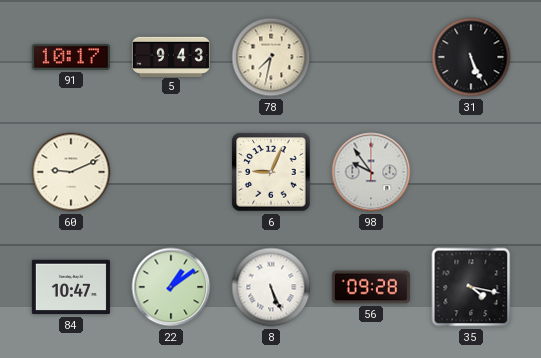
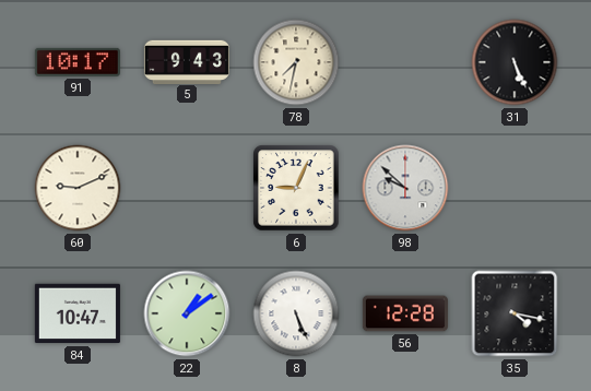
98: 9:54 -> 9:52
56: 09:28 -> 12:28
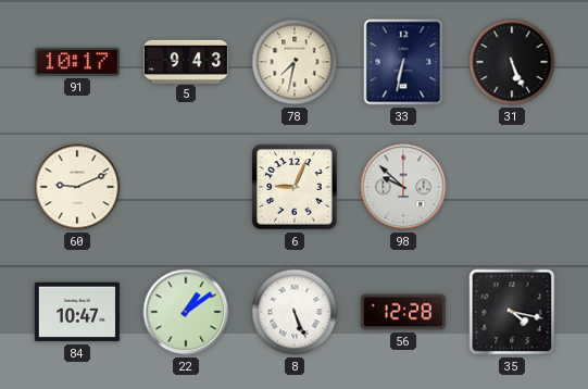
33: none -> 6:32
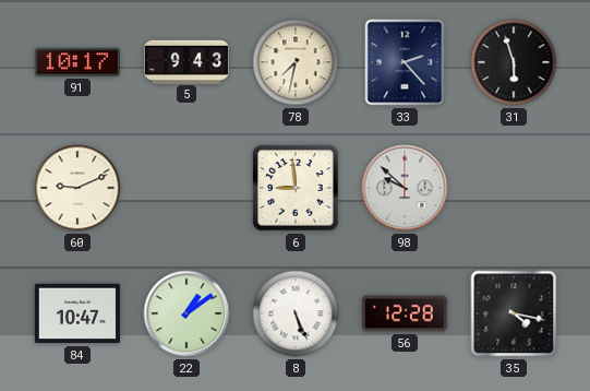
33: 6:32 -> 2:23
31: 5:26 -> 5:57
6: 9:04 -> 8:59
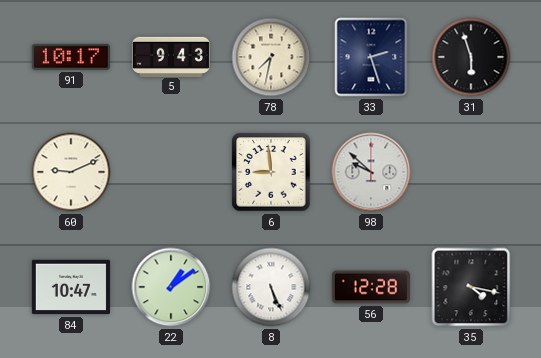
33: 2:23 -> 2:27
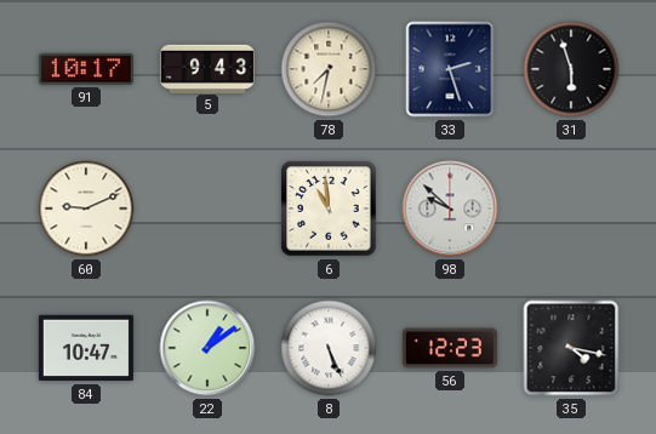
6: 8:59 -> 10:59
56: 12:28 -> 12:23
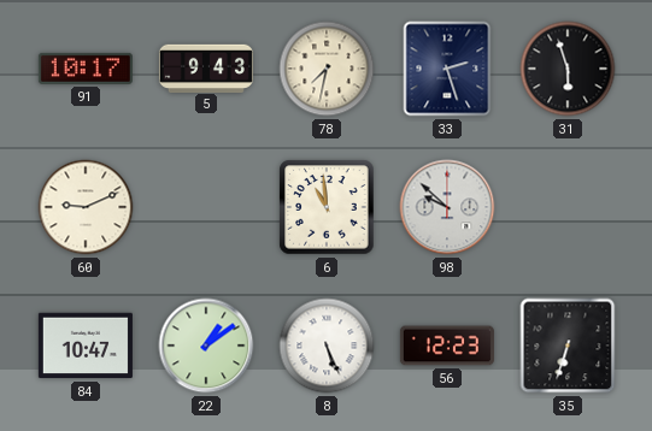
35: 4:17 -> 6:33
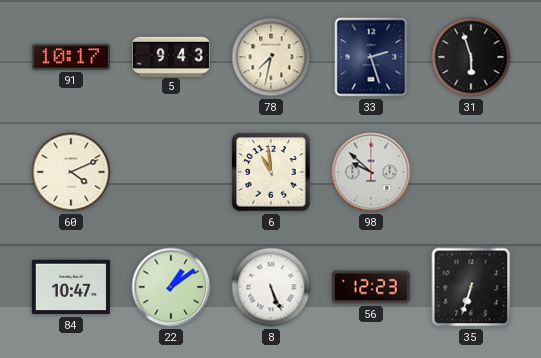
60: 9:11 -> 4:11
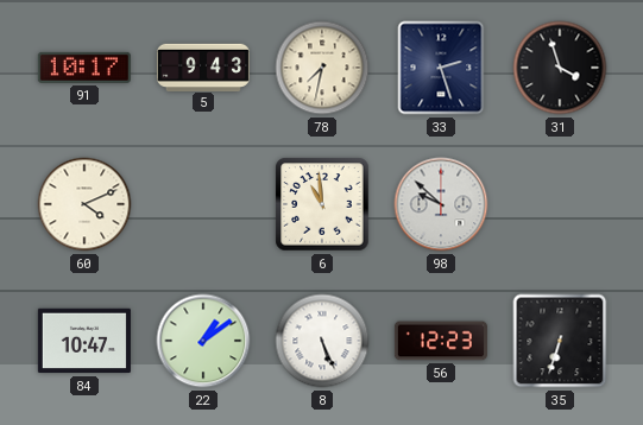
31: 5:57 -> 3:57
